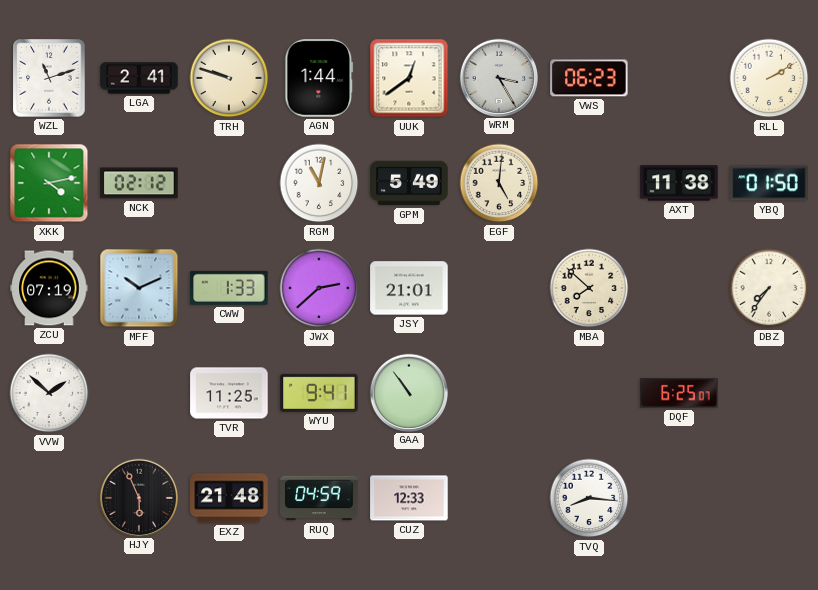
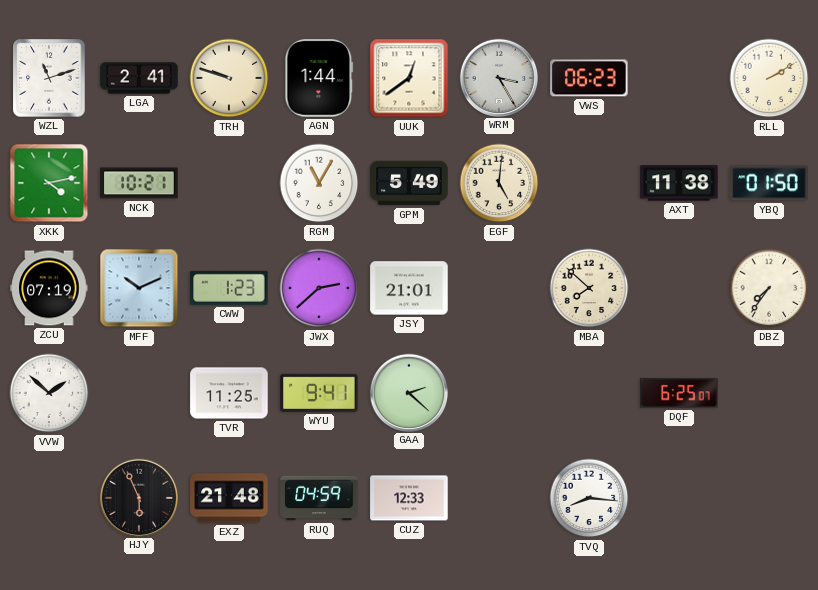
NCK: 02:12 -> 10:21
RGM: 11:02 -> 11:05
CWW: 1:33 -> 1:23
GAA: 10:54 -> 2:22
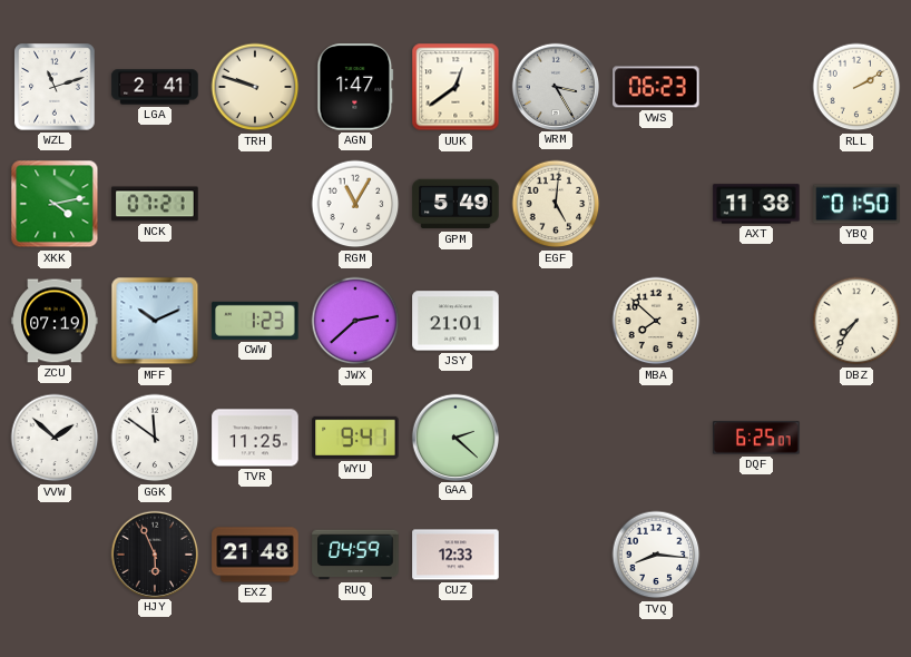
AGN: 1:44 -> 1:47
NCK: 10:21 -> 07:21
GGK: none -> 11:51
